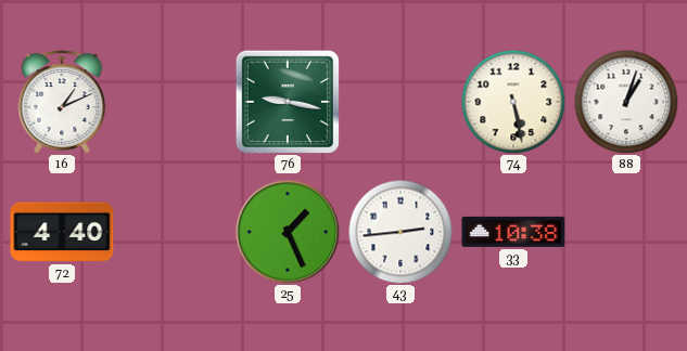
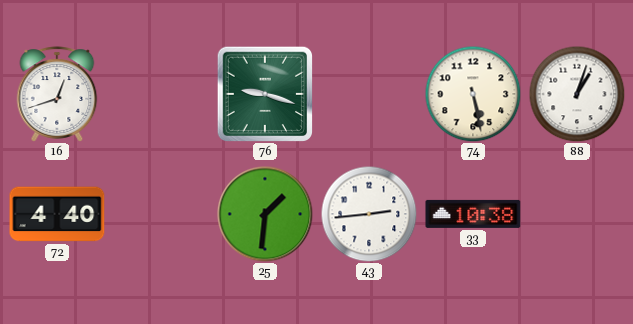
16: 1:11 -> 12:42
76: 9:17 -> 9:18
25: 1:26 -> 1:31
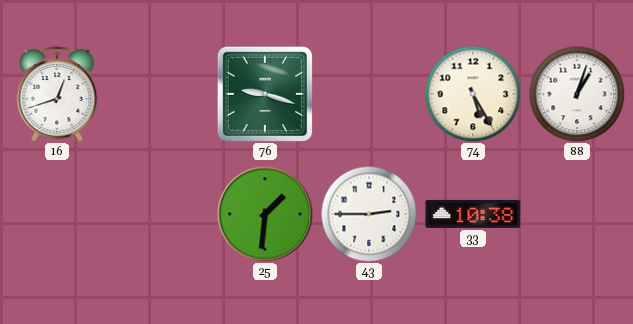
74: 5:28 -> 5:25
72: 4:40 -> none
43: 2:44 -> 2:45
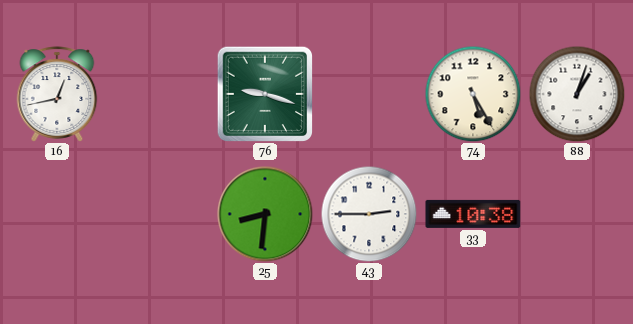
16: 12:42 -> 12:43
25: 1:31 -> 8:31
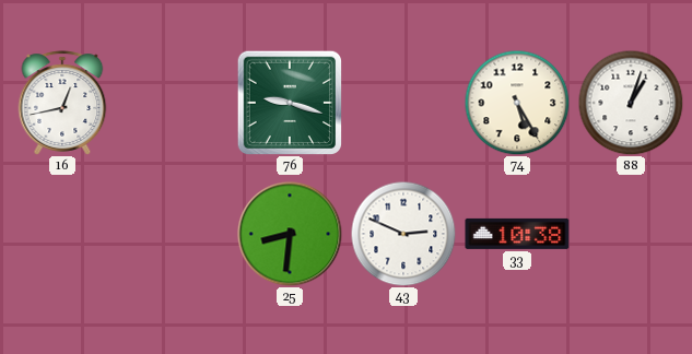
43: 2:45 -> 2:49
